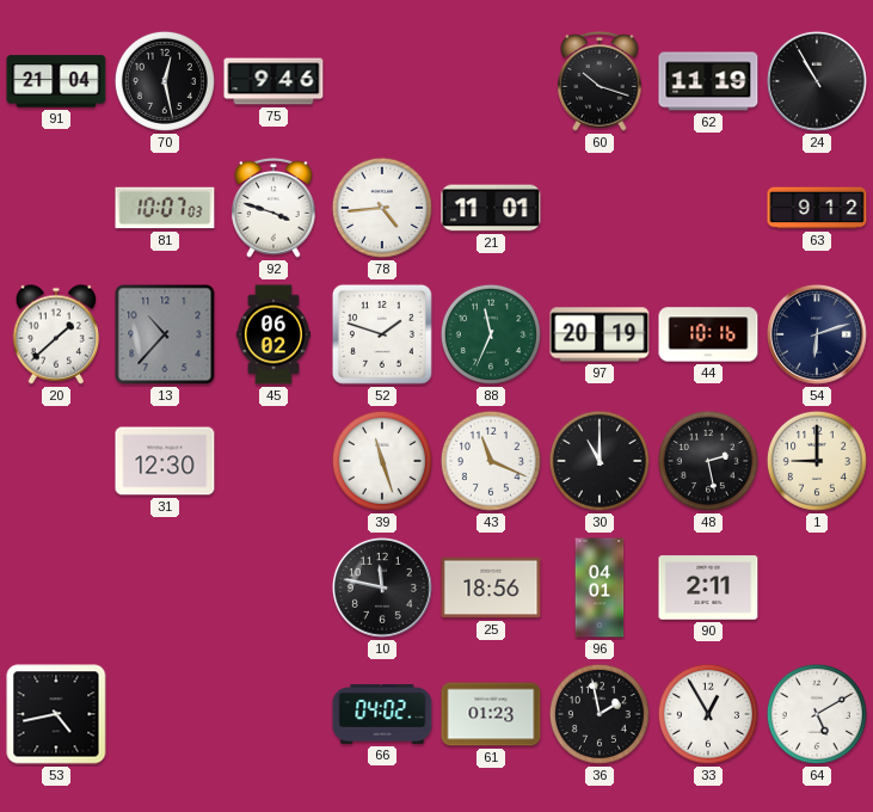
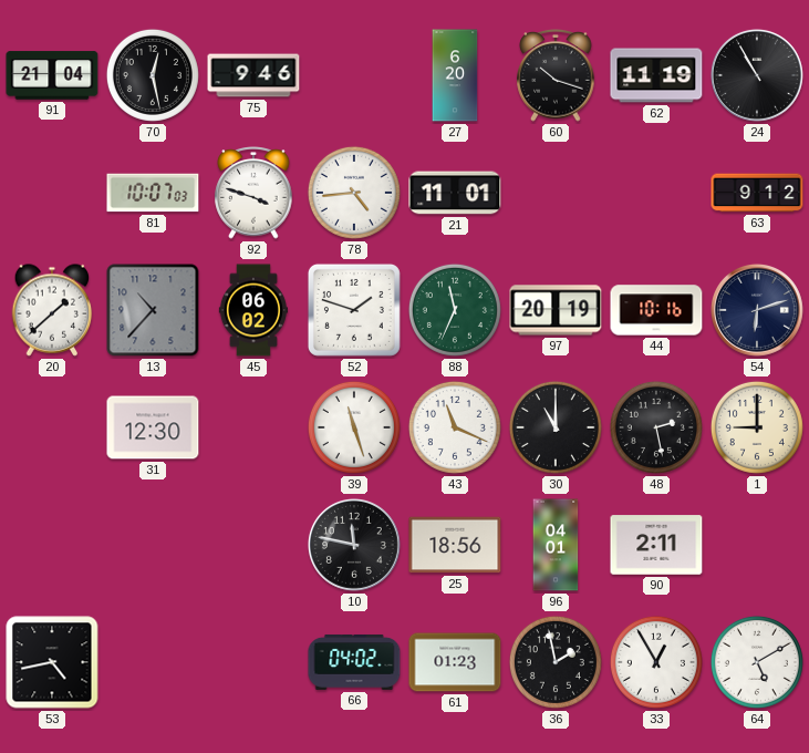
27: none -> 6:20
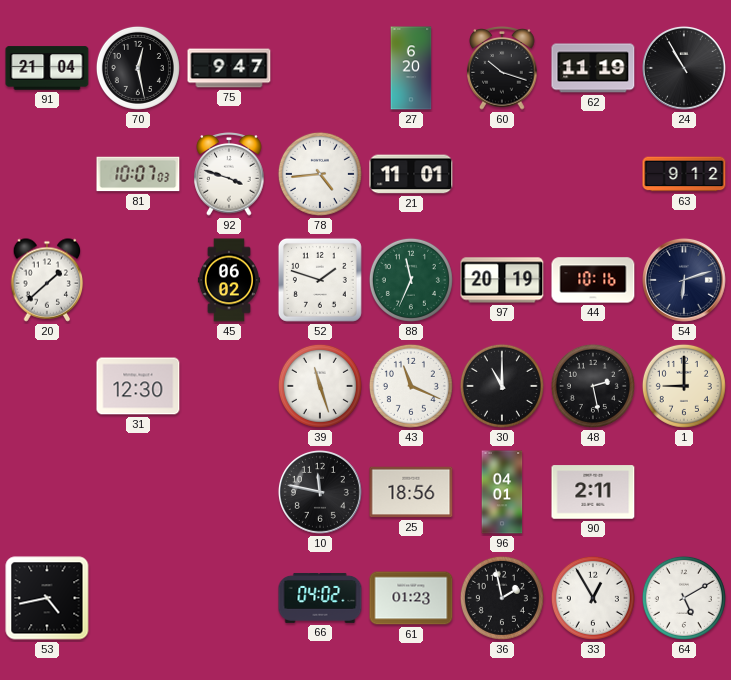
75: 9:46 -> 9:47
13: 10:37 -> none
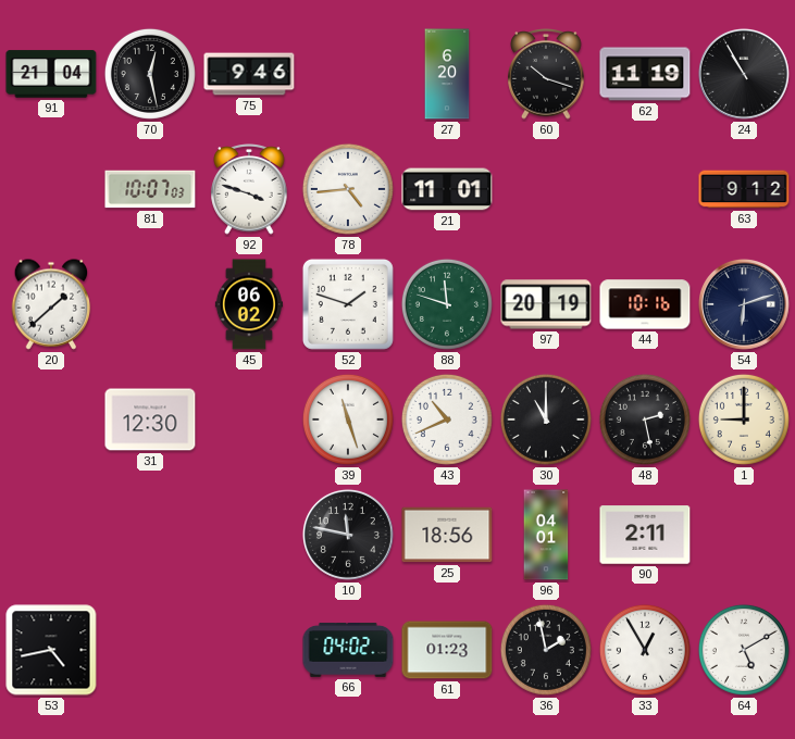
75: 9:47 -> 9:46
88: 11:34 -> 11:48
43: 11:19 -> 10:41
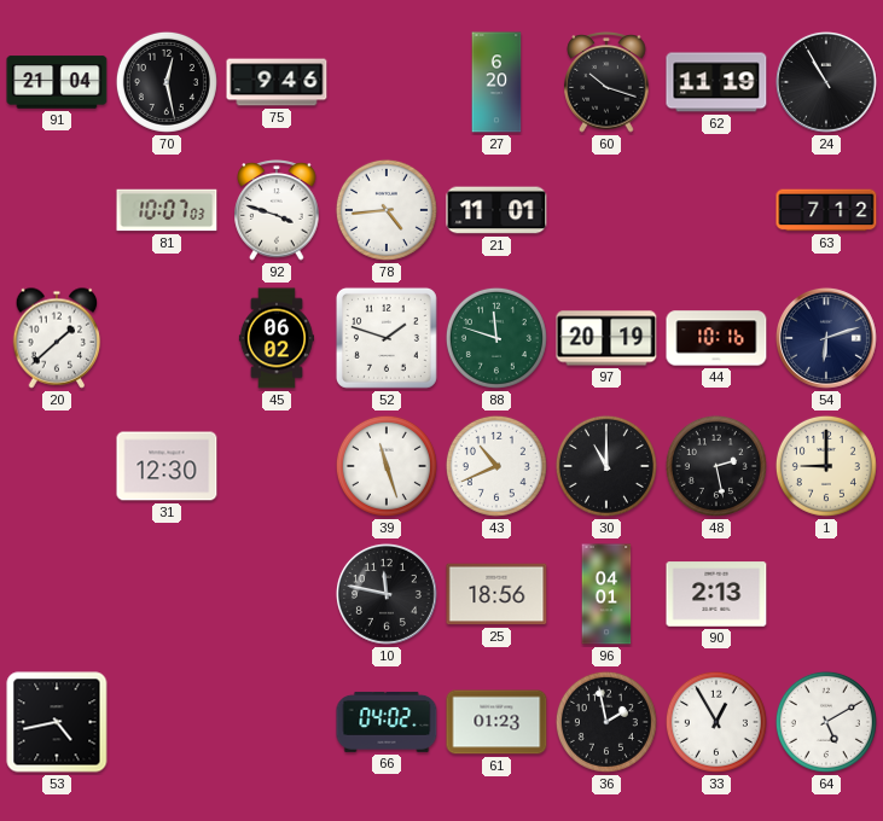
63: 9:12 -> 7:12
90: 2:11 -> 2:13
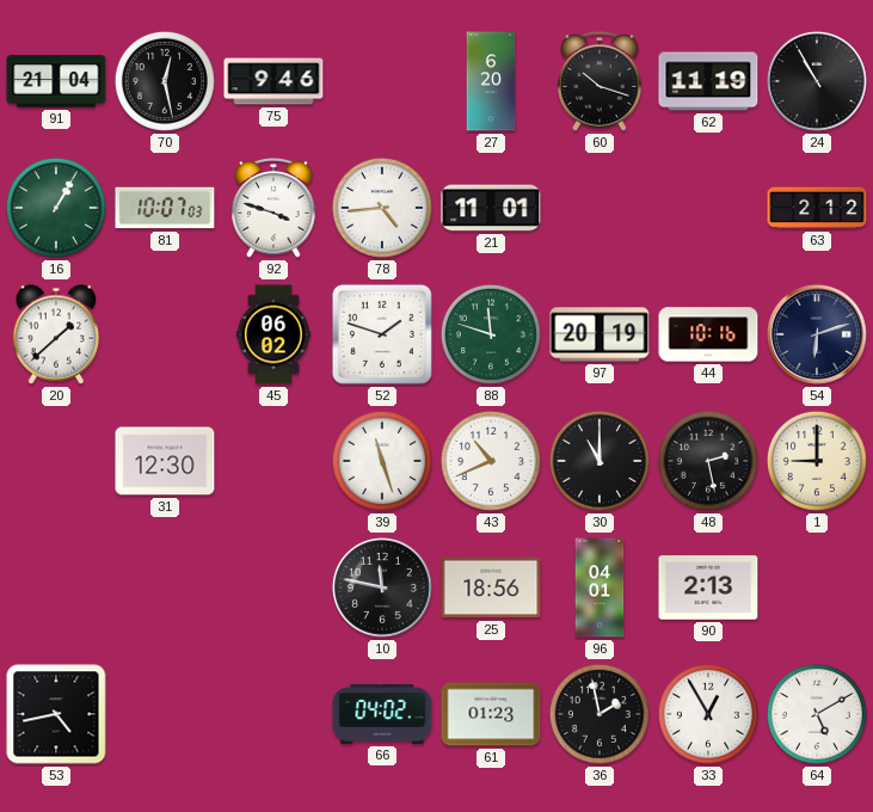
16: none -> 1:05
63: 7:12 -> 2:12
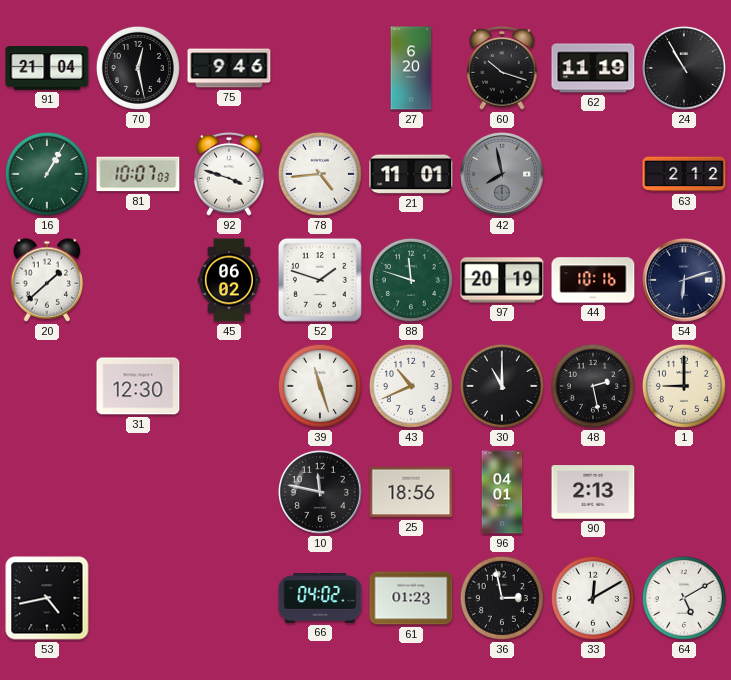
42: none -> 7:58
36: 1:58 -> 2:58
33: 12:55 -> 12:10
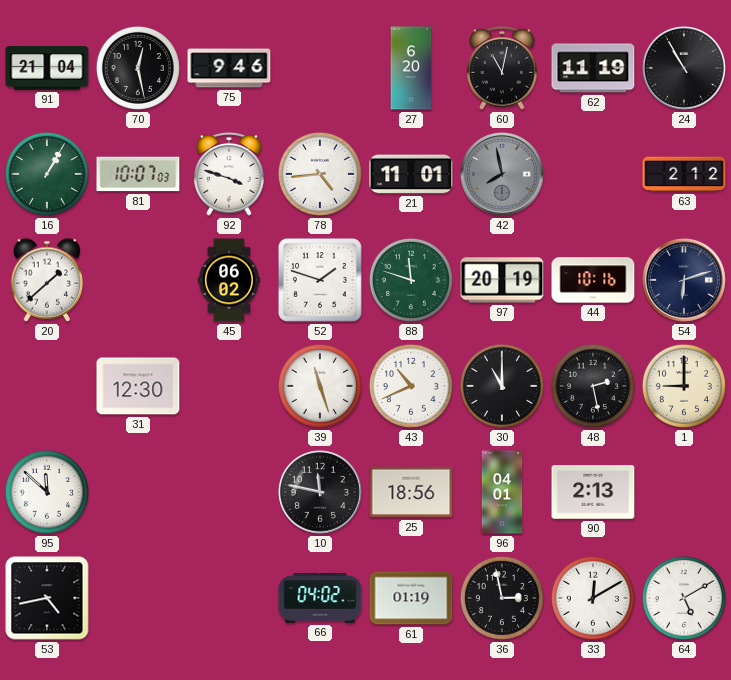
60: 10:18 -> 11:02
95: none -> 11:52
61: 01:23 -> 01:19
